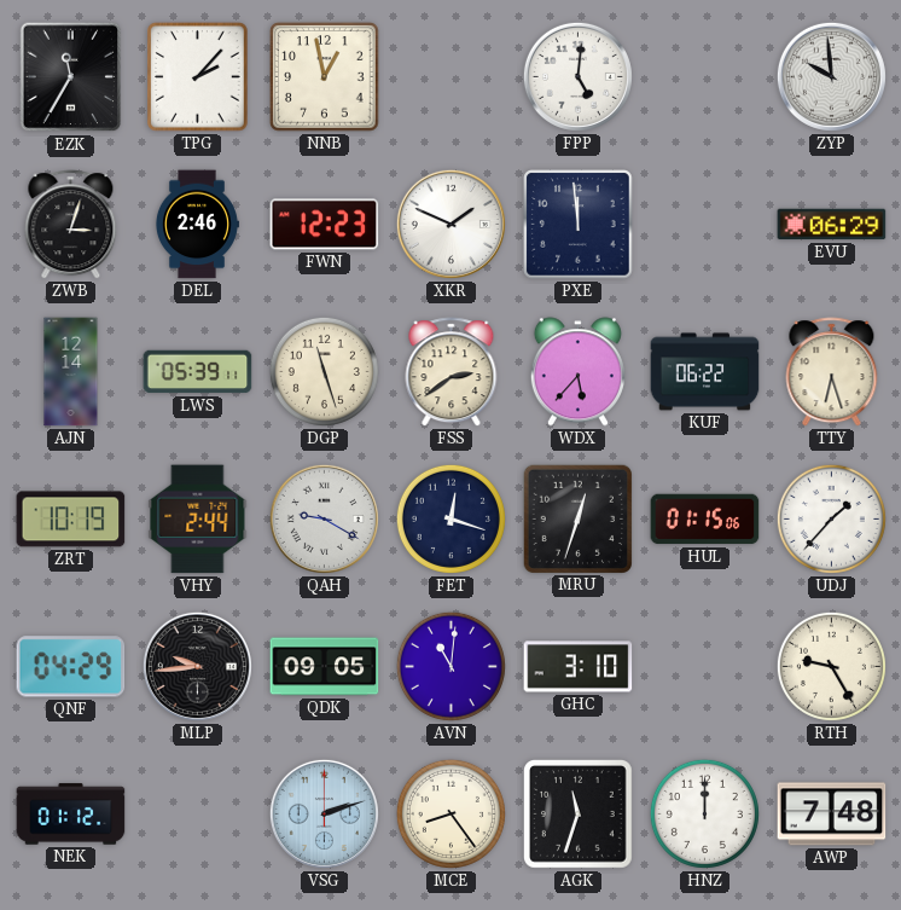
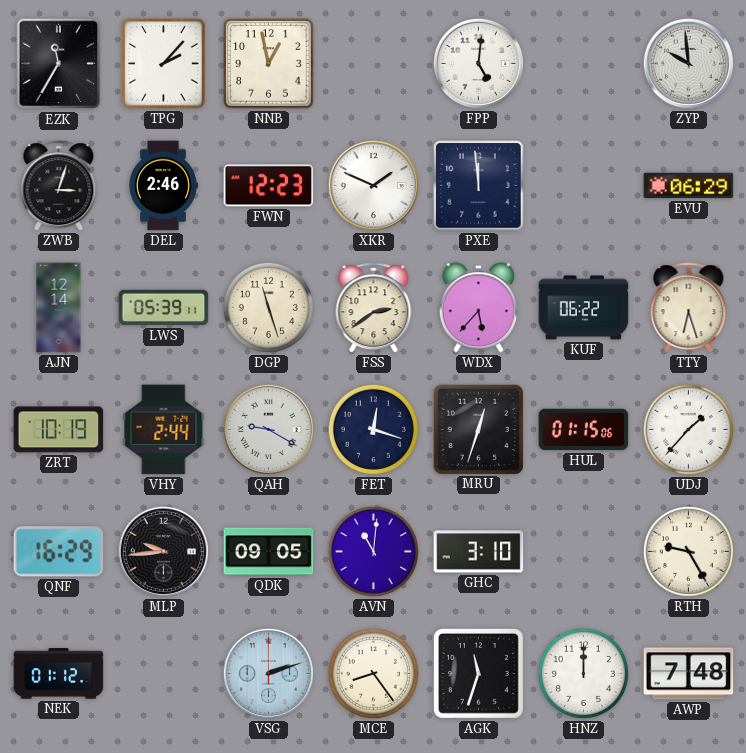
QNF: 04:29 -> 16:29
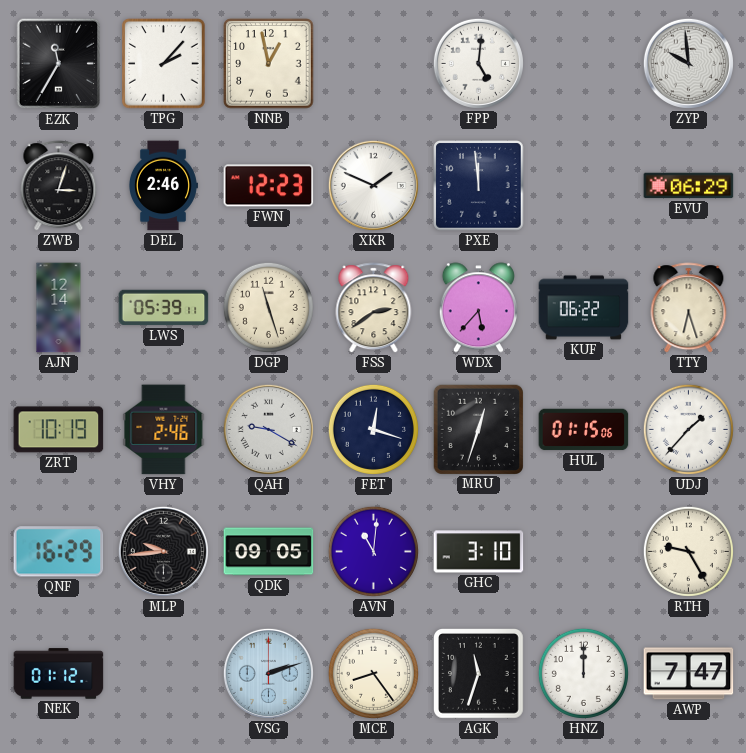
VHY: 2:44 -> 2:46
AWP: 7:48 -> 7:47
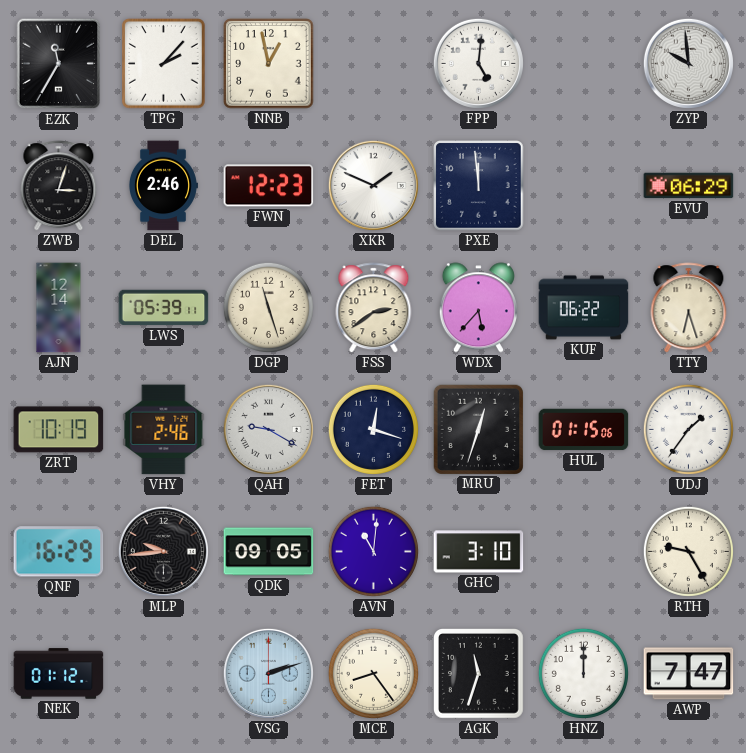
UDJ: 1:37 -> 1:36
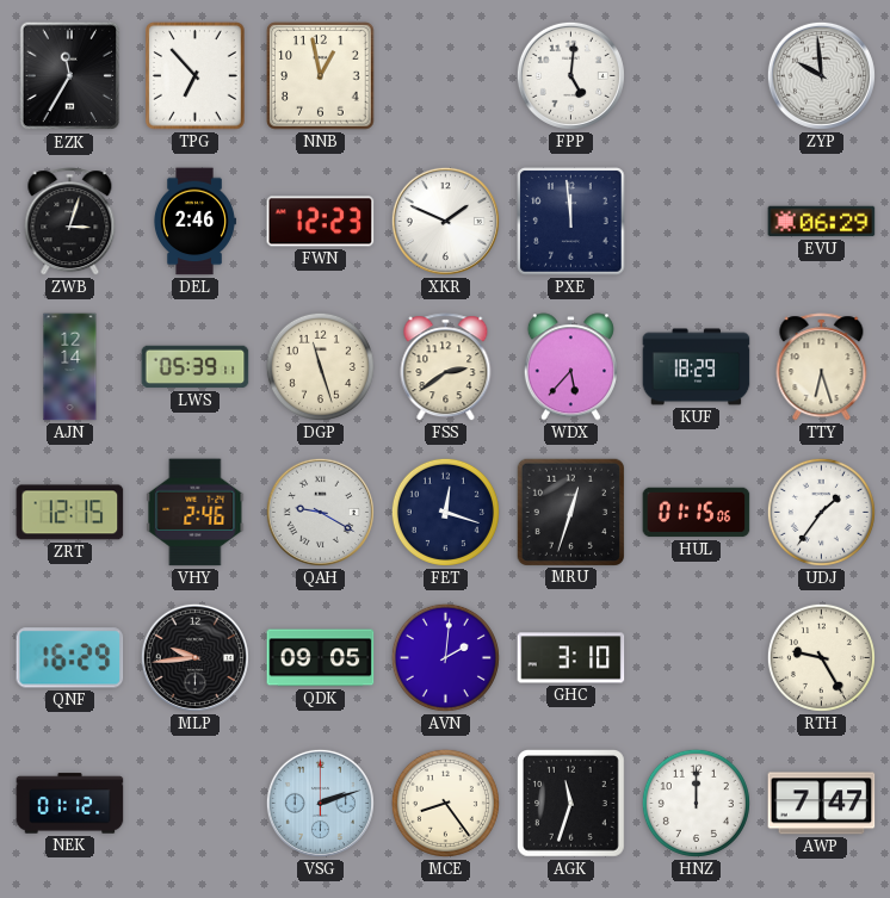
TPG: 2:07 -> 6:53
KUF: 06:22 -> 18:29
ZRT: 10:19 -> 12:15
AVN: 11:01 -> 2:01
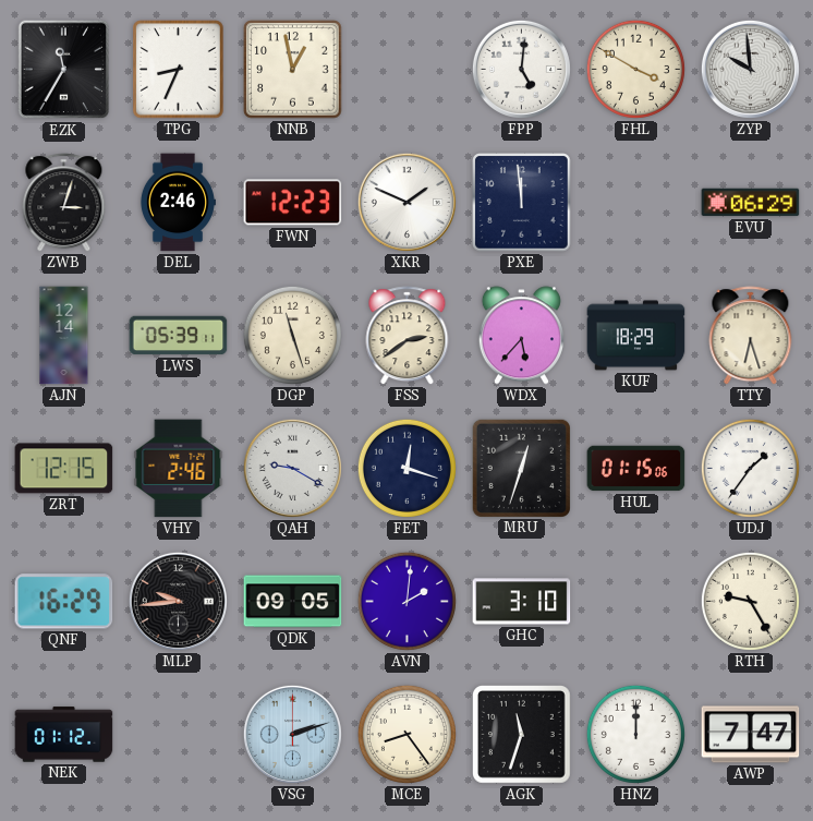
TPG: 6:53 -> 8:34
FHL: none -> 3:50
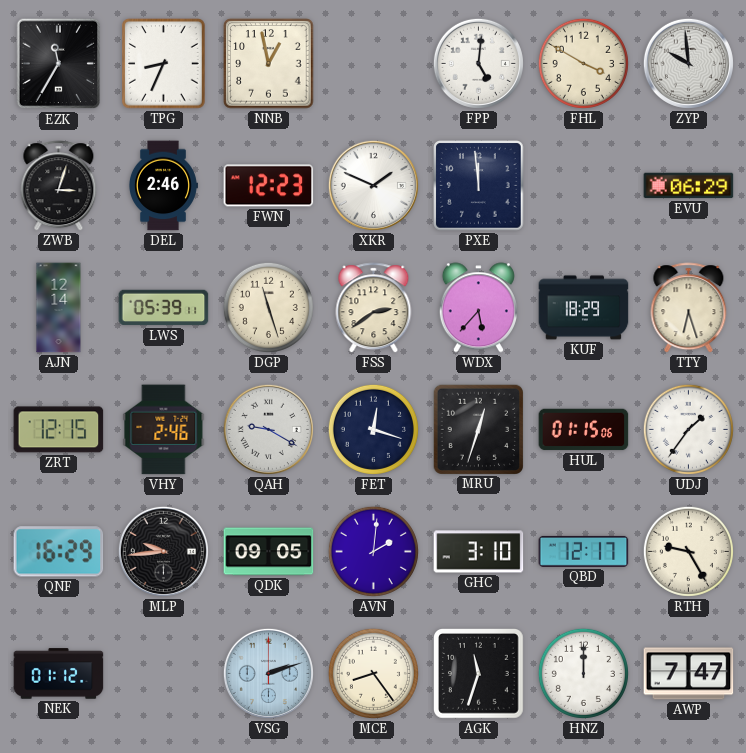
QBD: none -> 12:17
